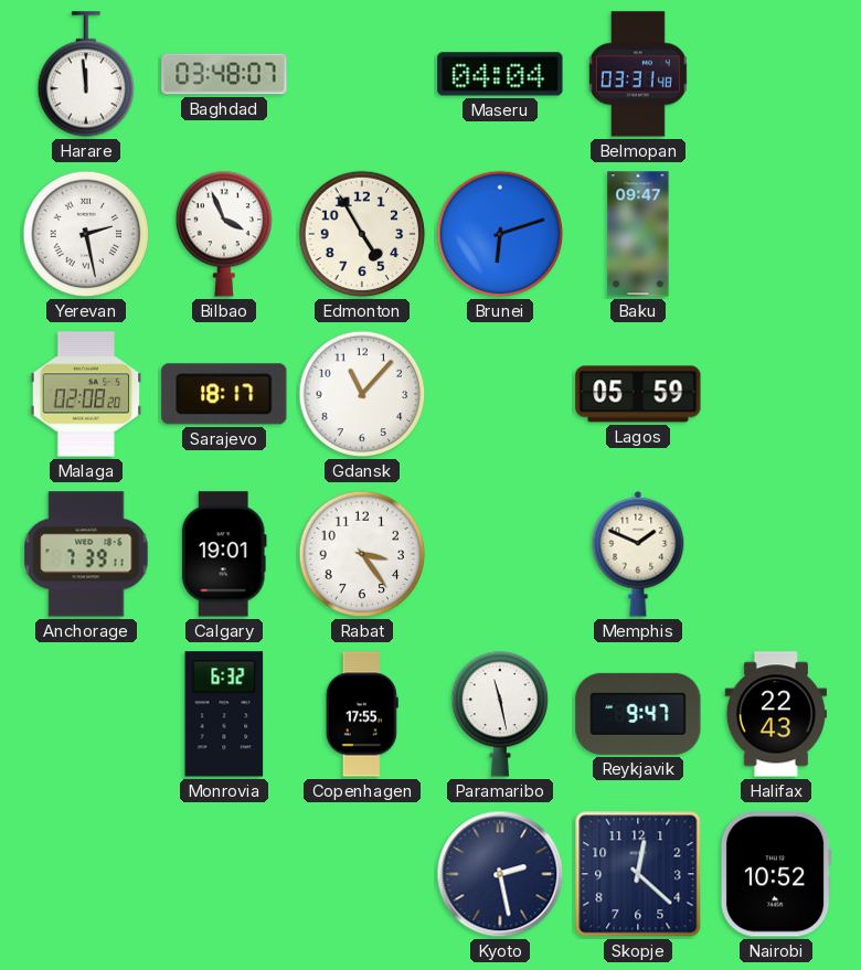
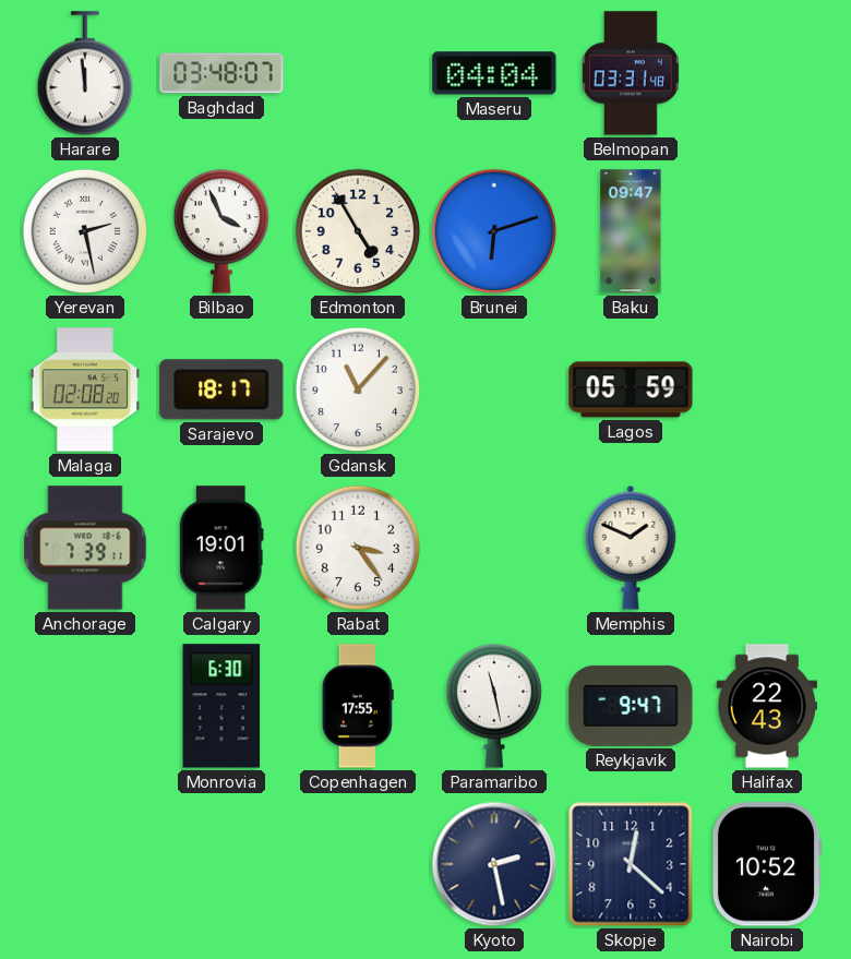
Monrovia: 6:32 -> 6:30
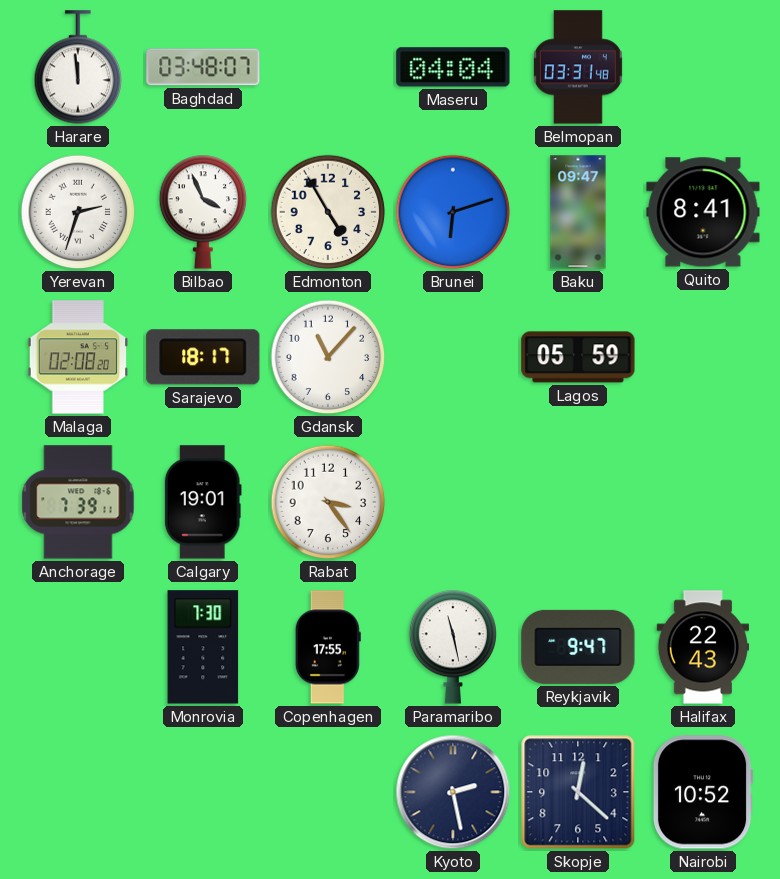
Yerevan: 2:28 -> 2:33
Quito: none -> 8:41
Memphis: 1:49 -> none
Monrovia: 6:30 -> 7:30
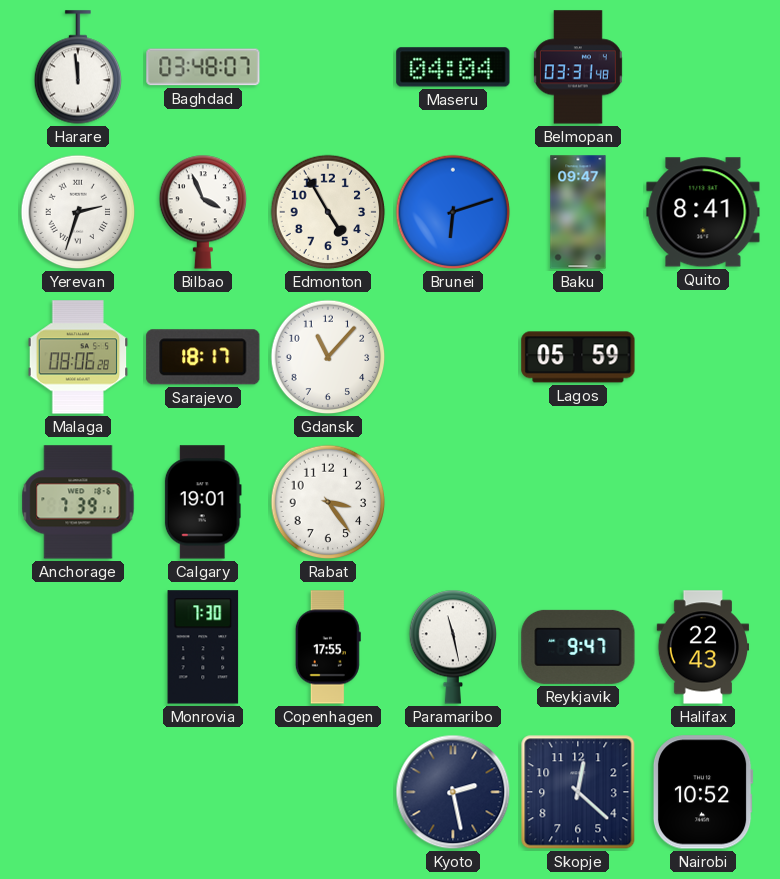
Malaga: 02:08 -> 08:06
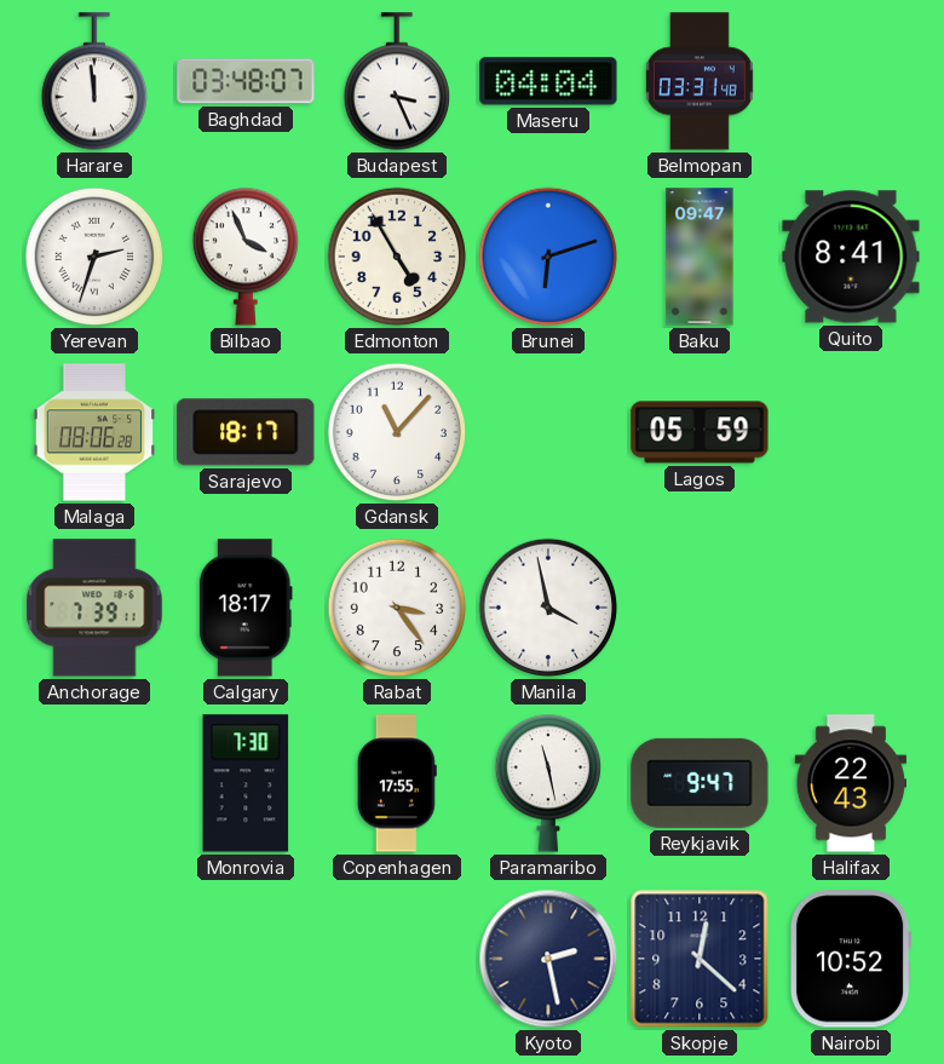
Budapest: none -> 3:26
Calgary: 19:01 -> 18:17
Manila: none -> 3:58
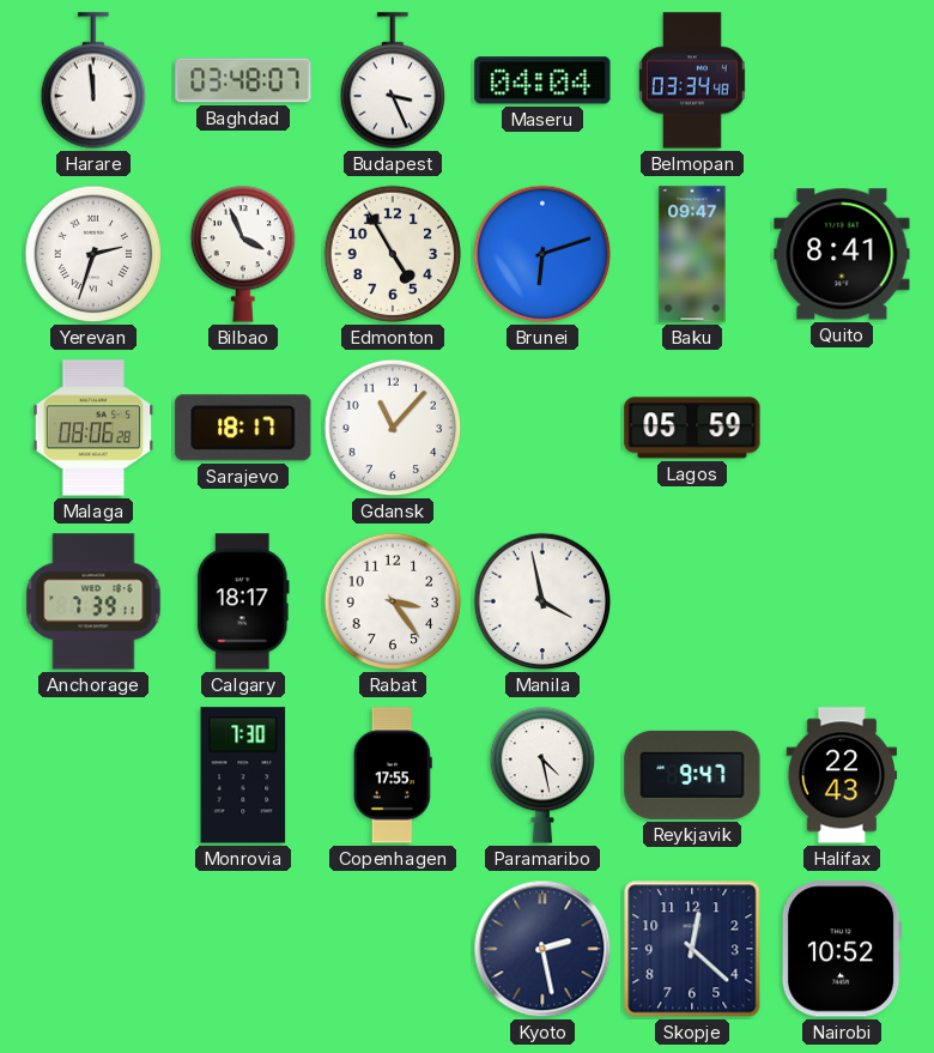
Belmopan: 03:31 -> 03:34
Paramaribo: 11:28 -> 4:28
